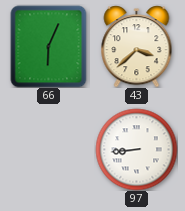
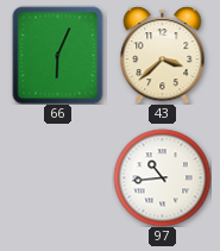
97: 8:44 -> 10:44
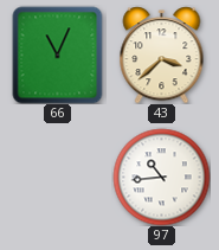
66: 6:04 -> 11:04
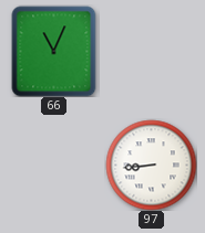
43: 3:38 -> none
97: 10:44 -> 8:44
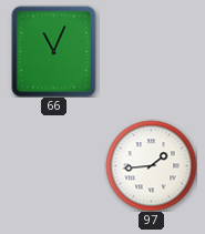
97: 8:44 -> 1:44
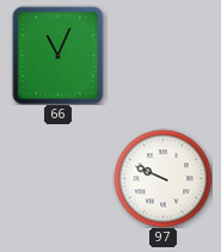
97: 1:44 -> 9:49
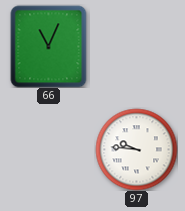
97: 9:49 -> 9:46
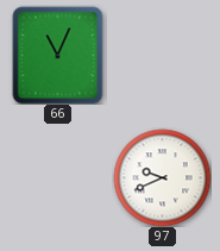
97: 9:46 -> 9:41
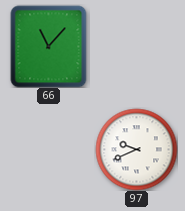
66: 11:04 -> 11:07
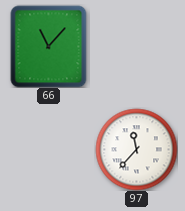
97: 9:41 -> 11:37
